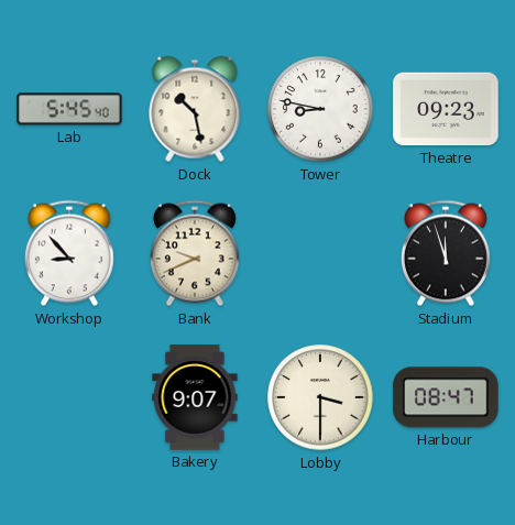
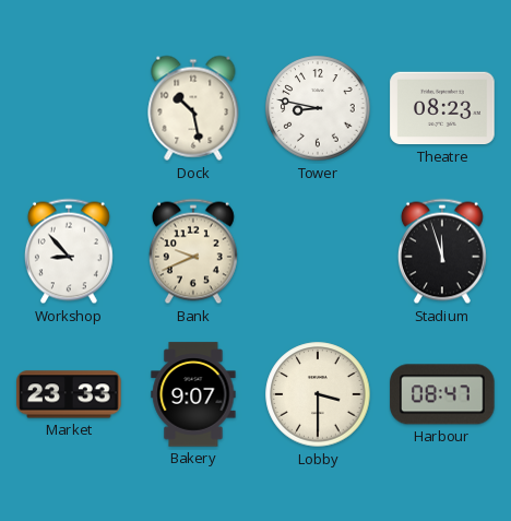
Lab: 5:45 -> none
Theatre: 09:23 -> 08:23
Market: none -> 23:33
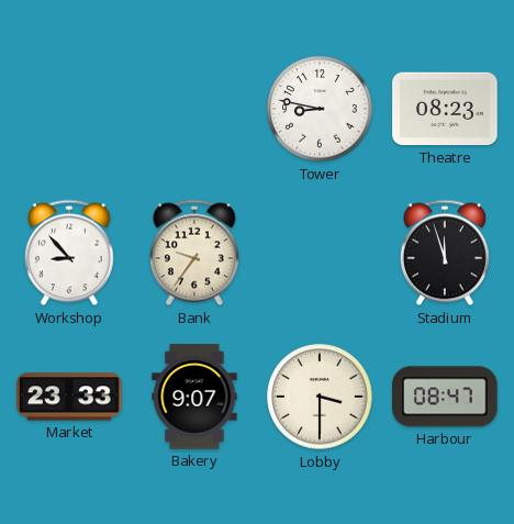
Dock: 10:28 -> none
Bank: 9:41 -> 9:36
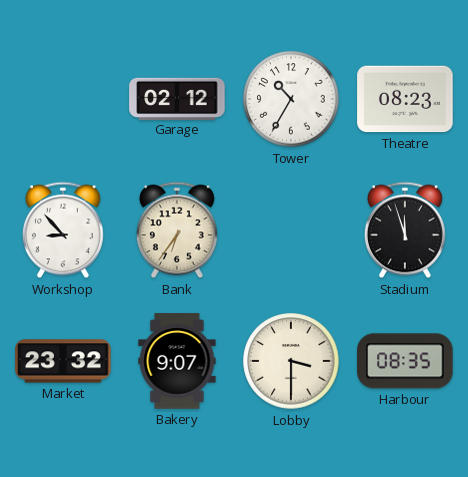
Garage: none -> 02:12
Tower: 8:47 -> 10:35
Bank: 9:36 -> 6:36
Market: 23:33 -> 23:32
Harbour: 08:47 -> 08:35
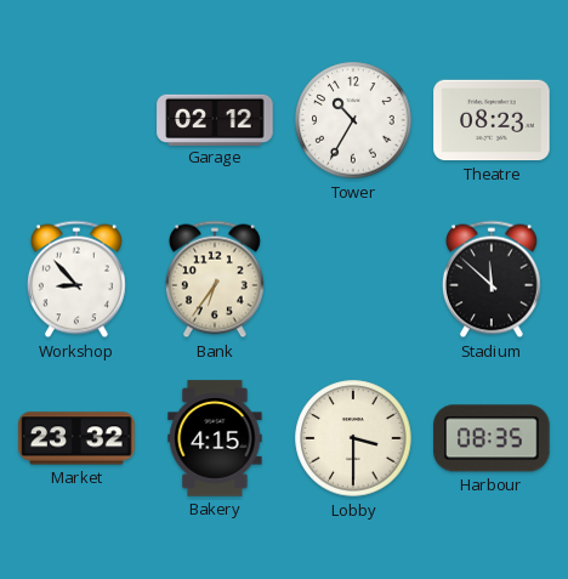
Stadium: 11:57 -> 11:52
Bakery: 9:07 -> 4:15
